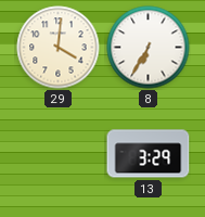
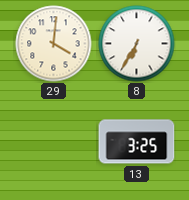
13: 3:29 -> 3:25
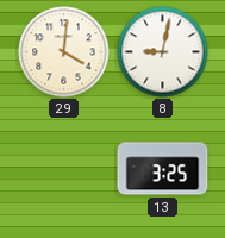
8: 6:35 -> 9:02
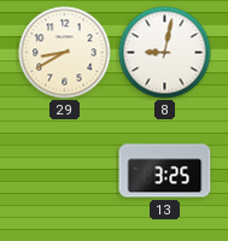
29: 4:01 -> 8:40
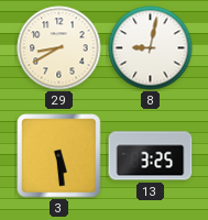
3: none -> 5:29
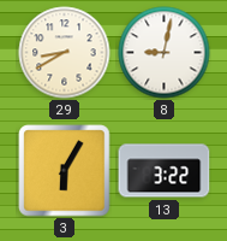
3: 5:29 -> 6:05
13: 3:25 -> 3:22
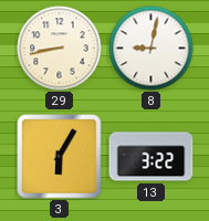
29: 8:40 -> 8:43
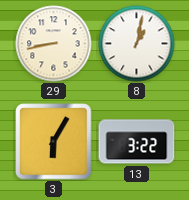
8: 9:02 -> 1:02
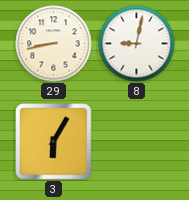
8: 1:02 -> 9:02
13: 3:22 -> none
